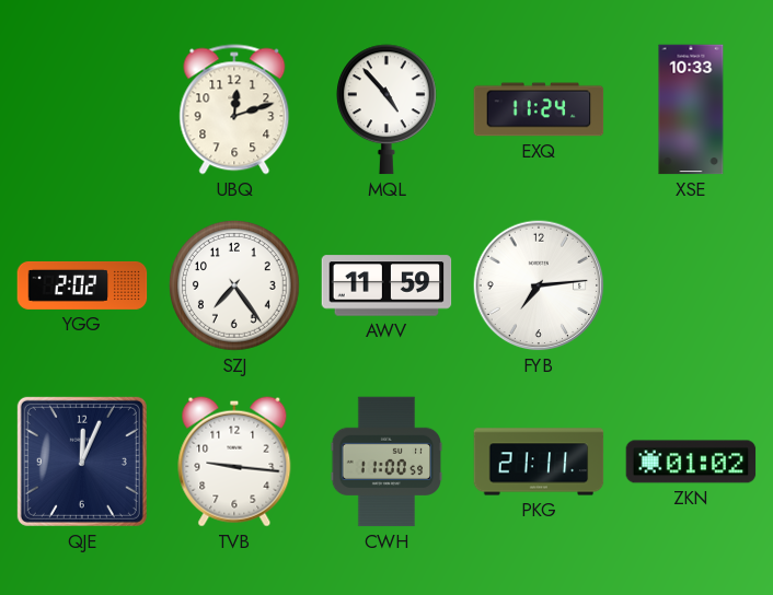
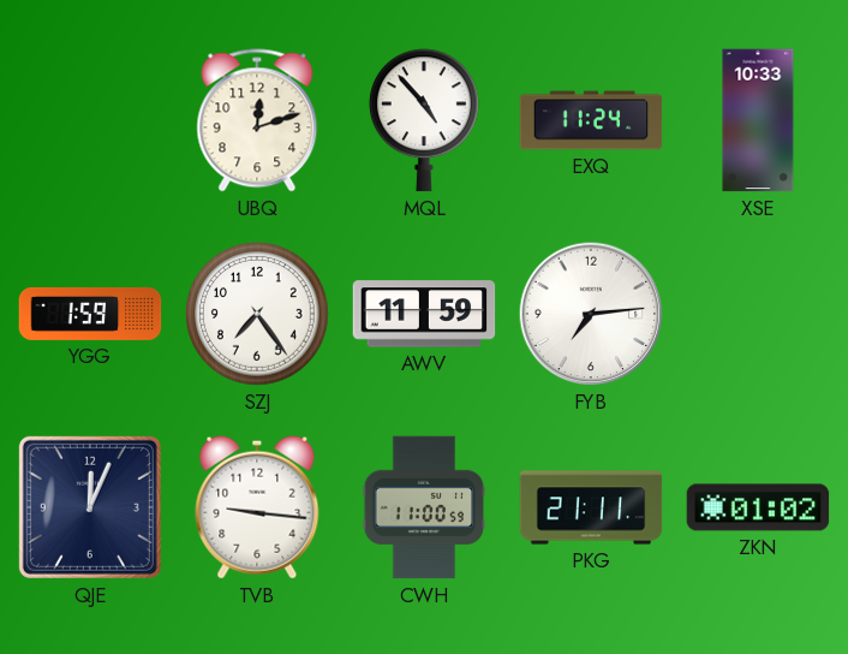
YGG: 2:02 -> 1:59
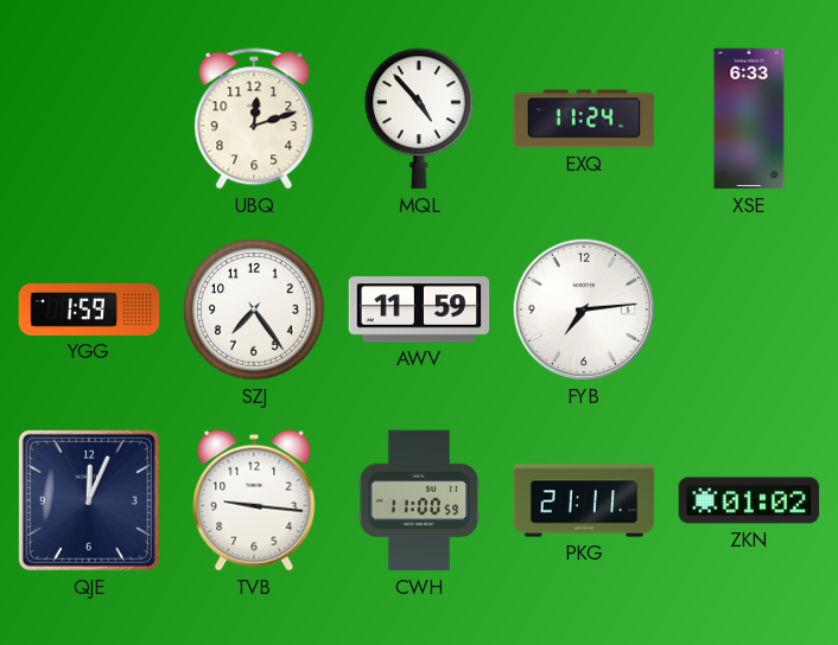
XSE: 10:33 -> 6:33
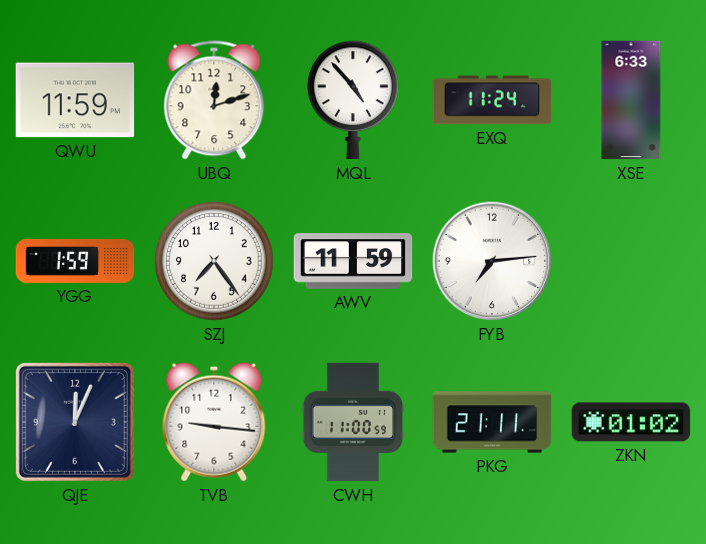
QWU: none -> 11:59
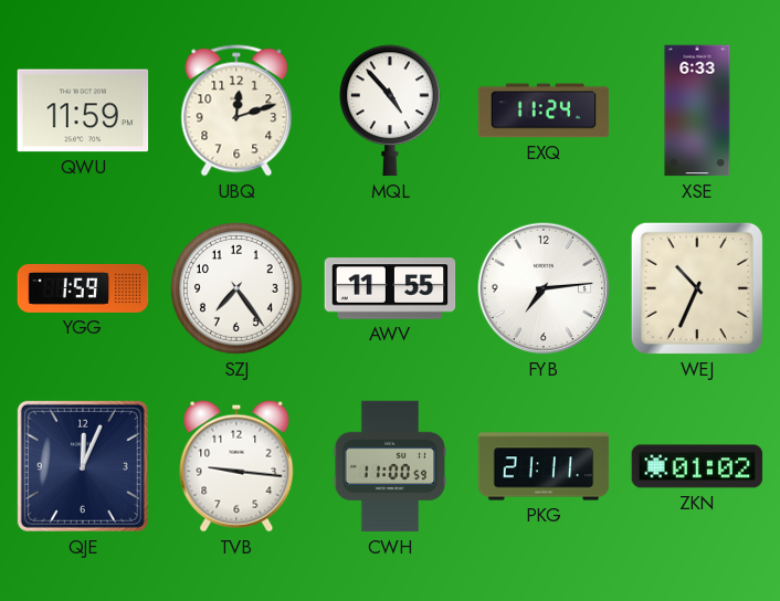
AWV: 11:59 -> 11:55
WEJ: none -> 10:34
